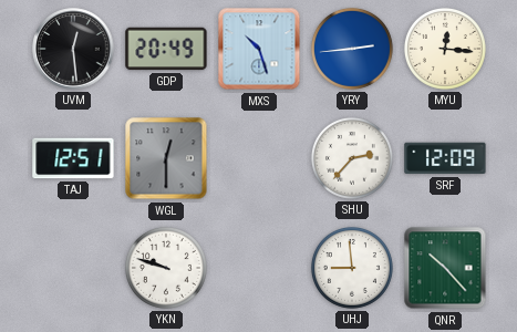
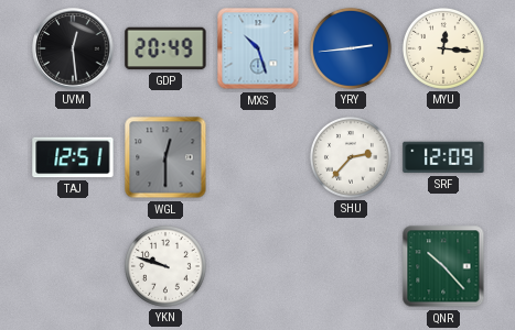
UHJ: 8:59 -> none
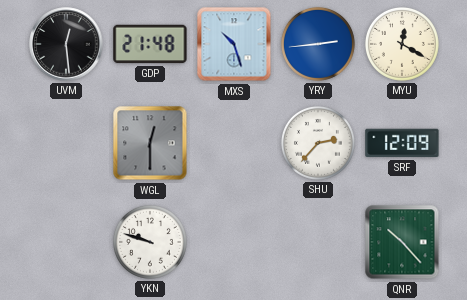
GDP: 20:49 -> 21:48
MYU: 12:16 -> 12:20
TAJ: 12:51 -> none
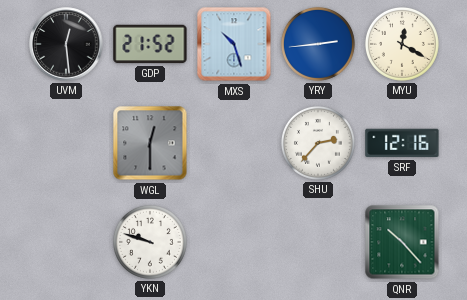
GDP: 21:48 -> 21:52
SRF: 12:09 -> 12:16
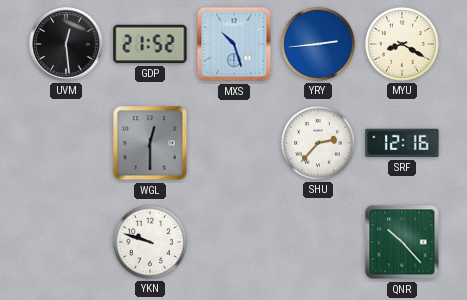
MYU: 12:20 -> 8:20
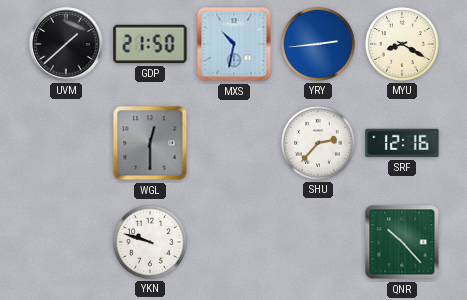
UVM: 12:29 -> 1:38
GDP: 21:52 -> 21:50
MXS: 10:27 -> 10:32
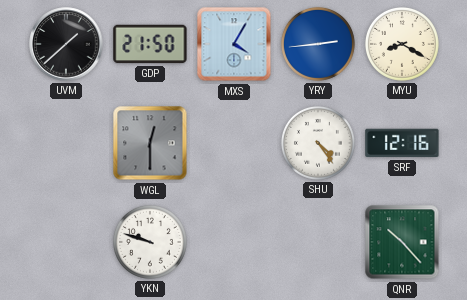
MXS: 10:32 -> 4:05
SHU: 2:37 -> 4:24
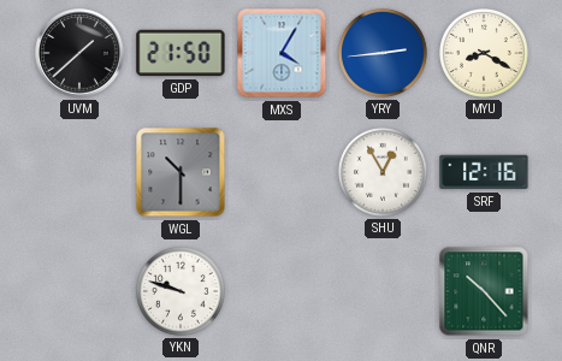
WGL: 12:30 -> 10:30
SHU: 4:24 -> 12:55
